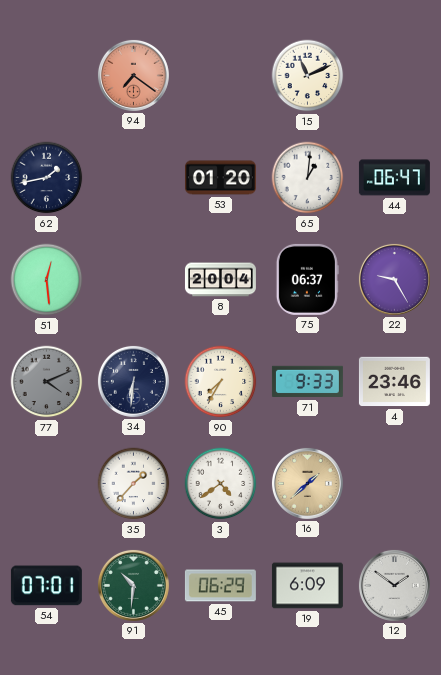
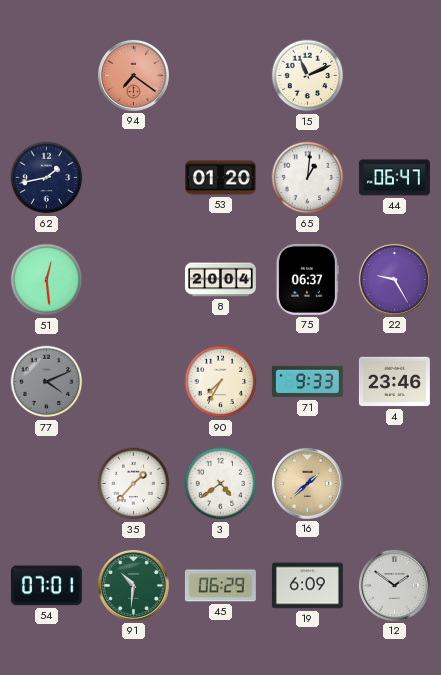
34: 6:31 -> none
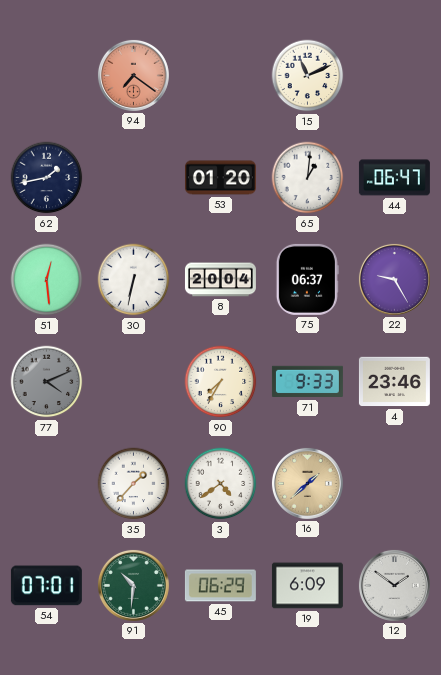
30: none -> 6:32
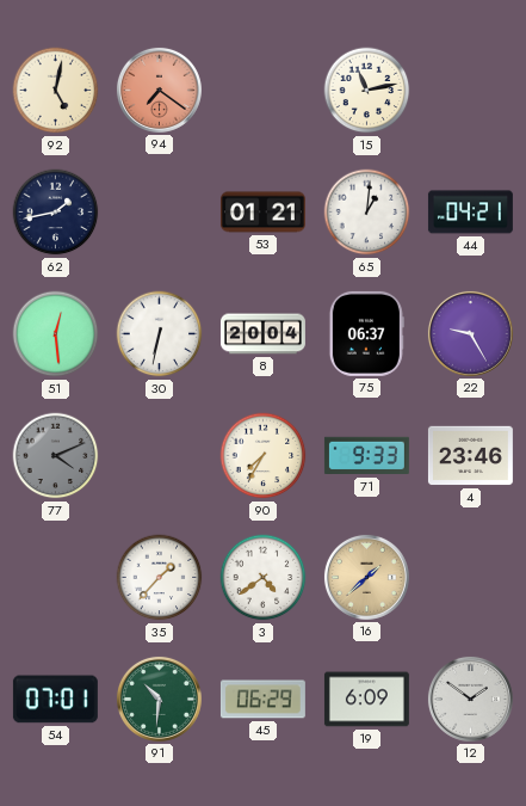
92: none -> 5:02
15: 11:11 -> 11:13
53: 01:20 -> 01:21
44: 06:47 -> 04:21
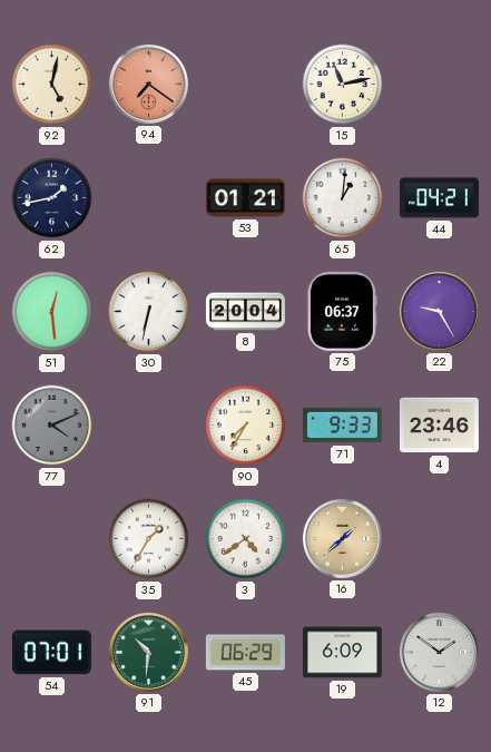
35: 1:37 -> 1:35
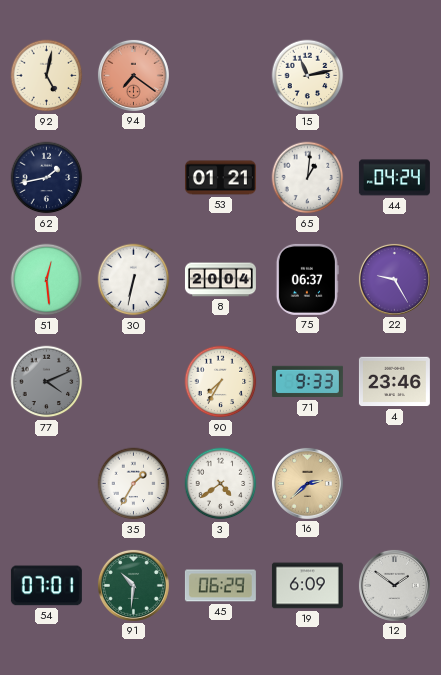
44: 04:21 -> 04:24
16: 1:38 -> 2:38
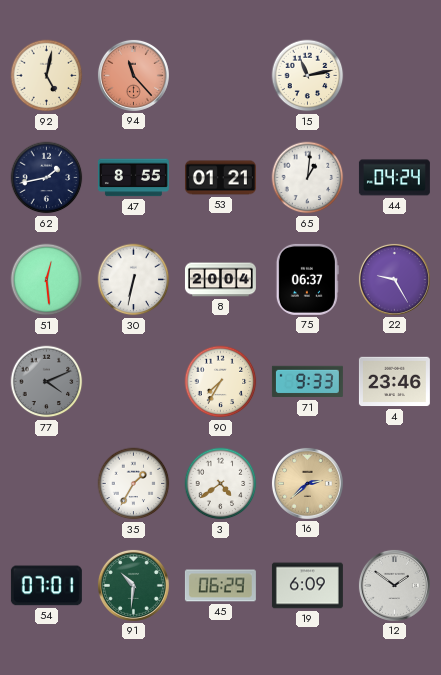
94: 7:21 -> 11:23
47: none -> 8:55
